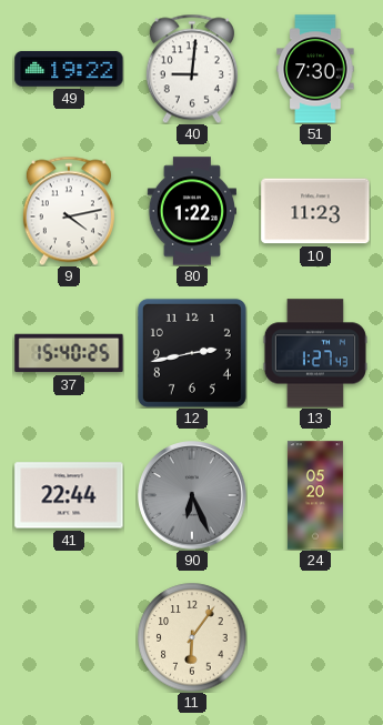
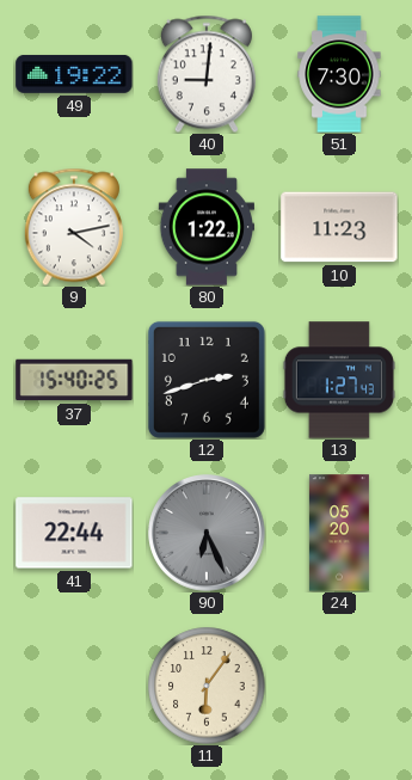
12: 2:43 -> 2:42
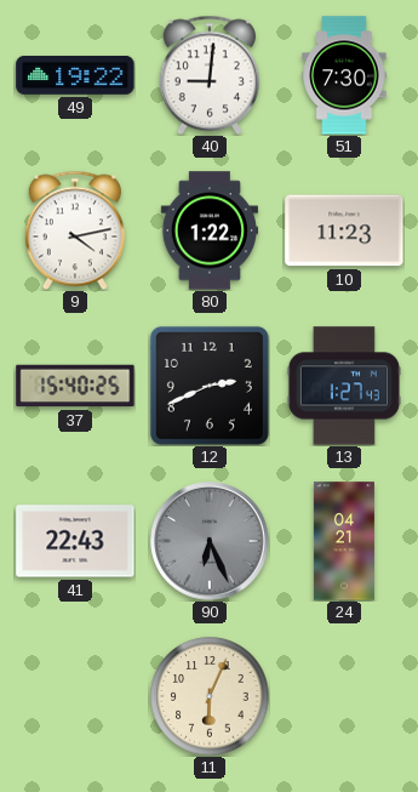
12: 2:42 -> 2:41
41: 22:44 -> 22:43
24: 05:20 -> 04:21
11: 6:06 -> 6:04
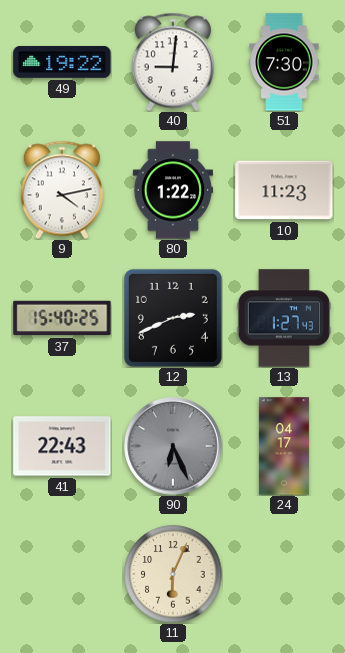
24: 04:21 -> 04:17
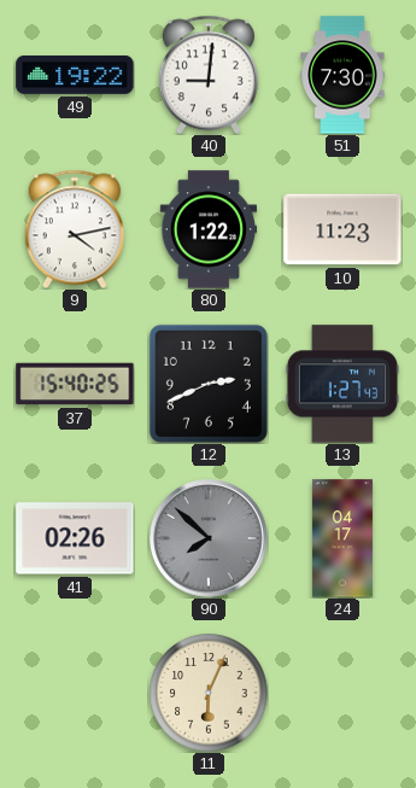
41: 22:43 -> 02:26
90: 6:26 -> 7:52
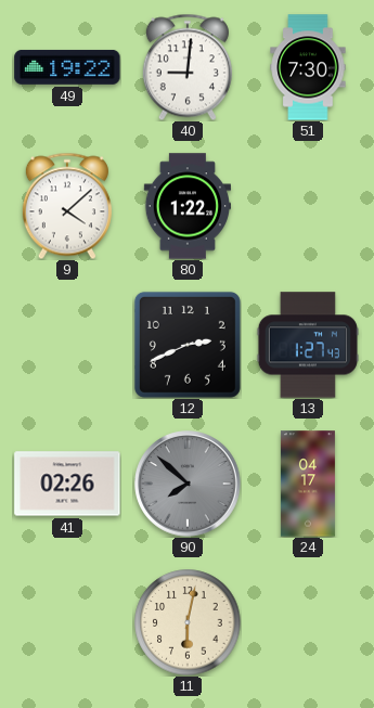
9: 4:13 -> 4:08
10: 11:23 -> none
37: 15:40 -> none
11: 6:04 -> 6:02
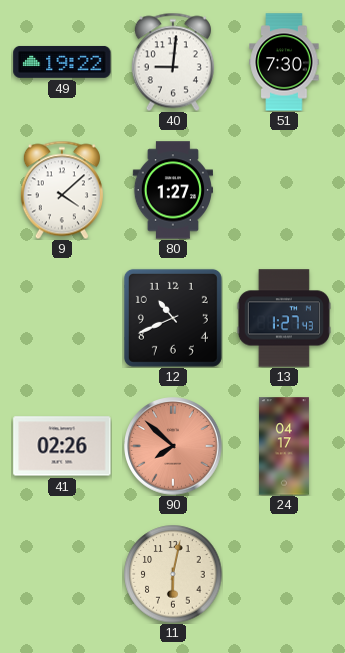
80: 1:22 -> 1:27
12: 2:41 -> 10:41
90 dial: grey -> salmon
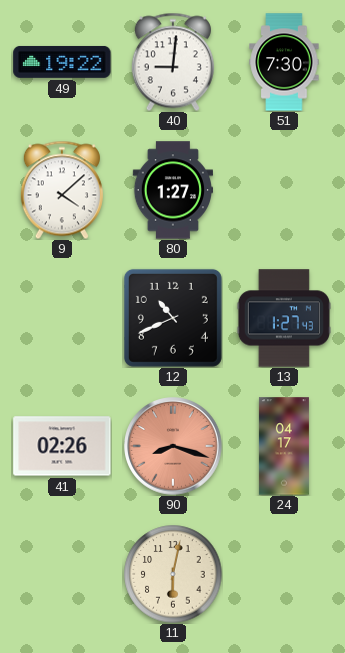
90: 7:52 -> 8:18
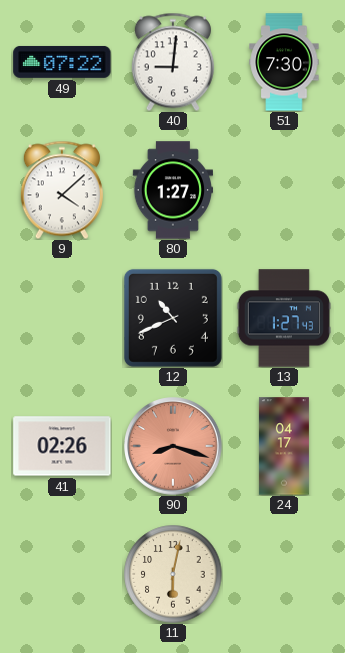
49: 19:22 -> 07:22
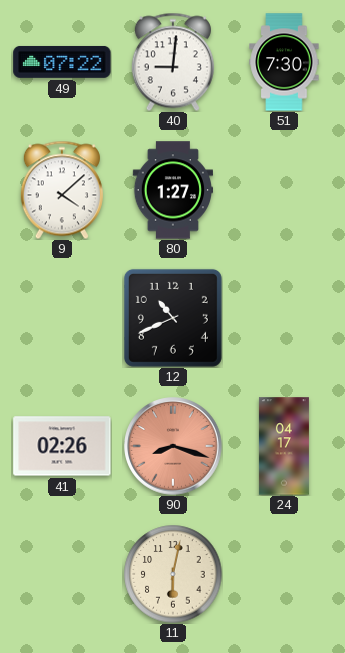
13: 1:27 -> none
